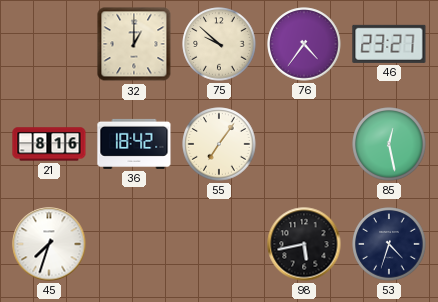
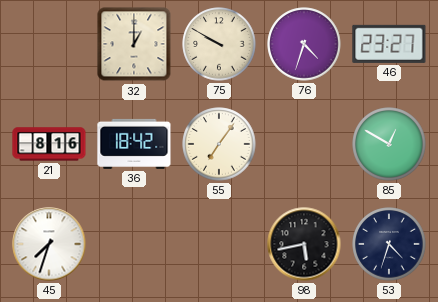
75: 9:52 -> 9:50
76: 4:36 -> 4:33
85: 12:28 -> 12:50
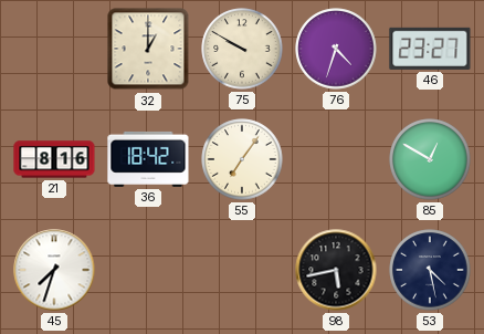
53: 4:33 -> 4:28
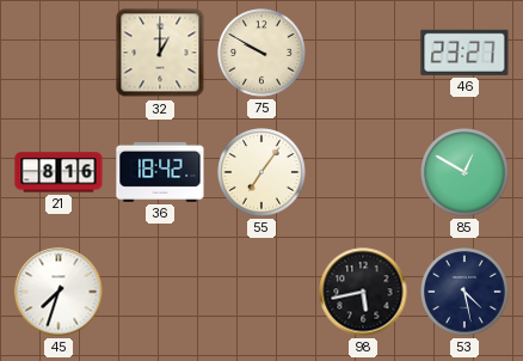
76: 4:33 -> none
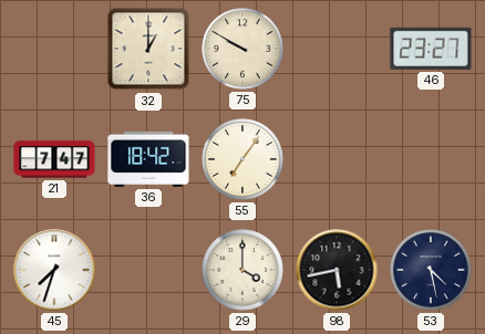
21: 8:16 -> 7:47
85: 12:50 -> none
29: none -> 4:00
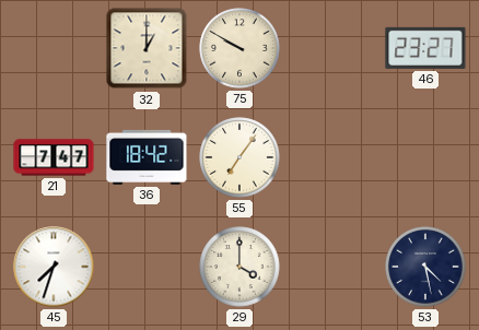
98: 5:43 -> none
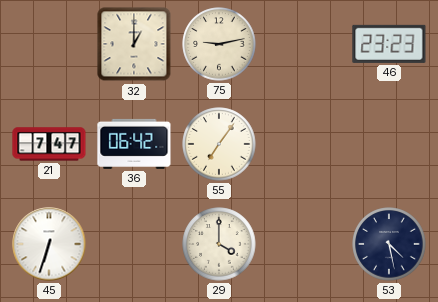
75: 9:50 -> 9:13
46: 23:27 -> 23:23
36: 18:42 -> 06:42
45: 7:33 -> 6:33
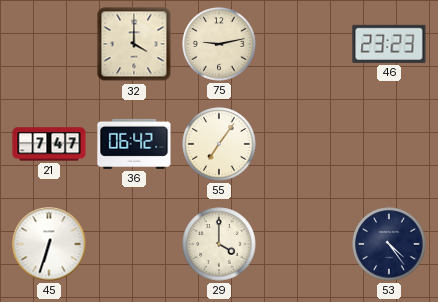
32: 1:00 -> 4:00
53: 4:28 -> 4:24
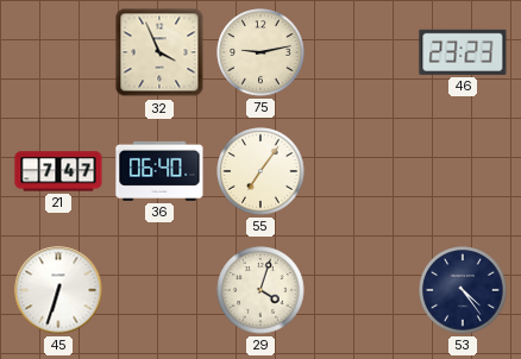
32: 4:00 -> 3:56
36: 06:42 -> 06:40
29: 4:00 -> 4:03
